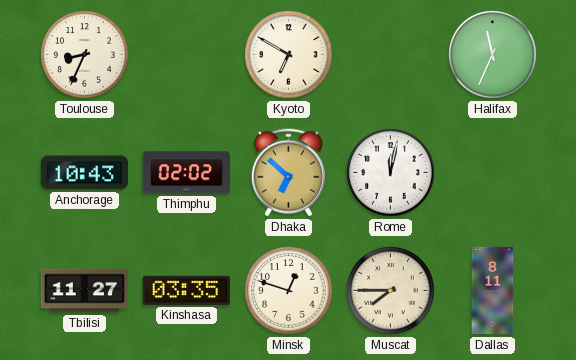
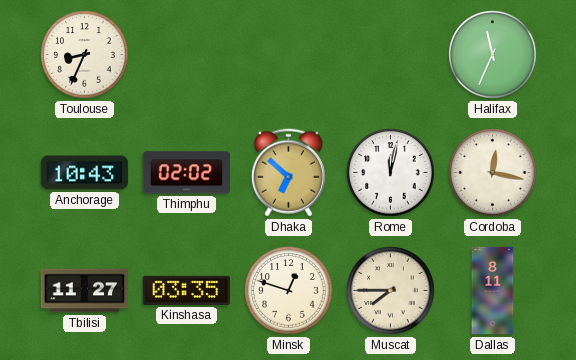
Kyoto: 6:50 -> none
Cordoba: none -> 12:17
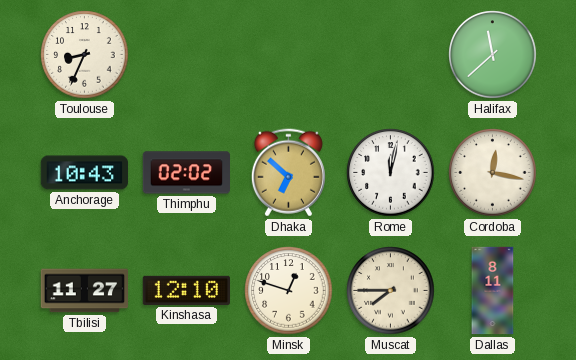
Halifax: 11:34 -> 11:38
Kinshasa: 03:35 -> 12:10
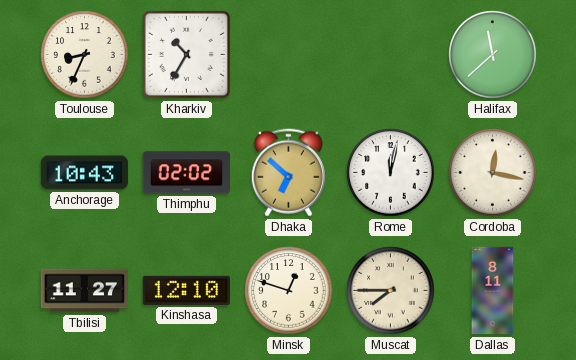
Kharkiv: none -> 10:35
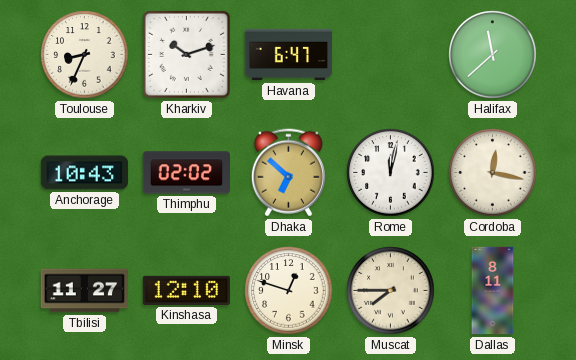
Kharkiv: 10:35 -> 10:12
Havana: none -> 6:47
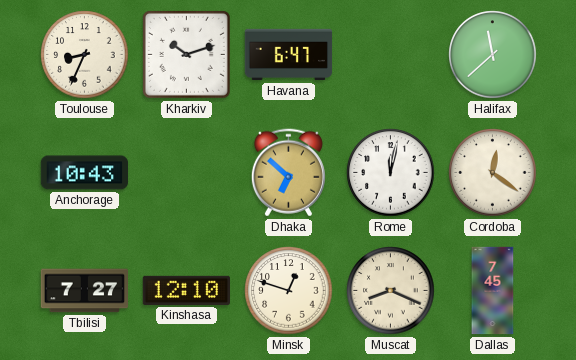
Thimphu: 02:02 -> none
Cordoba: 12:17 -> 12:21
Tbilisi: 11:27 -> 7:27
Muscat: 7:45 -> 8:19
Dallas: 8:11 -> 7:45
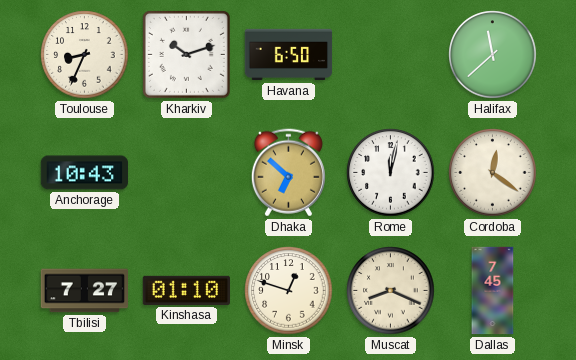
Havana: 6:47 -> 6:50
Kinshasa: 12:10 -> 01:10
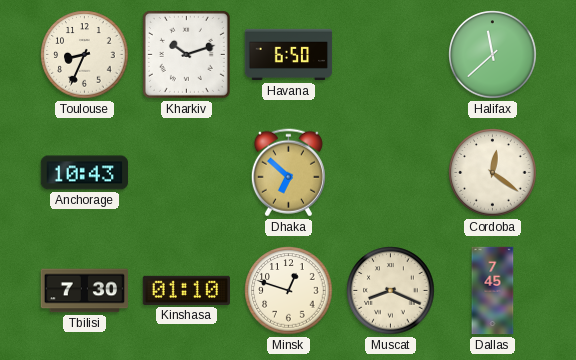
Rome: 12:02 -> none
Tbilisi: 7:27 -> 7:30
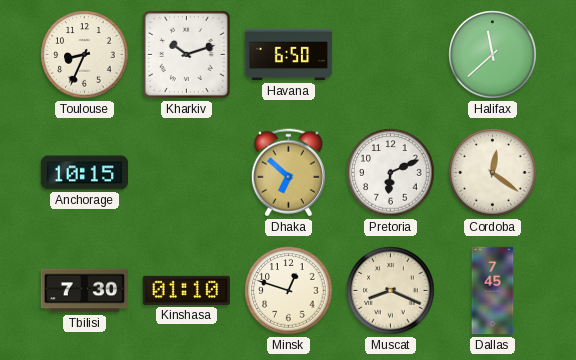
Anchorage: 10:43 -> 10:15
Pretoria: none -> 6:11
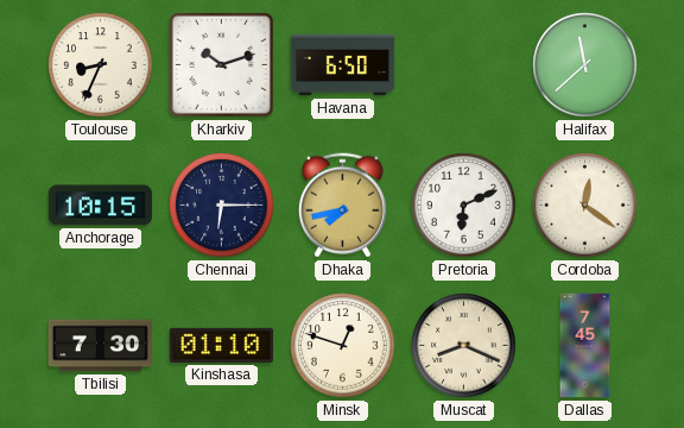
Chennai: none -> 6:15
Dhaka: 6:52 -> 7:43
